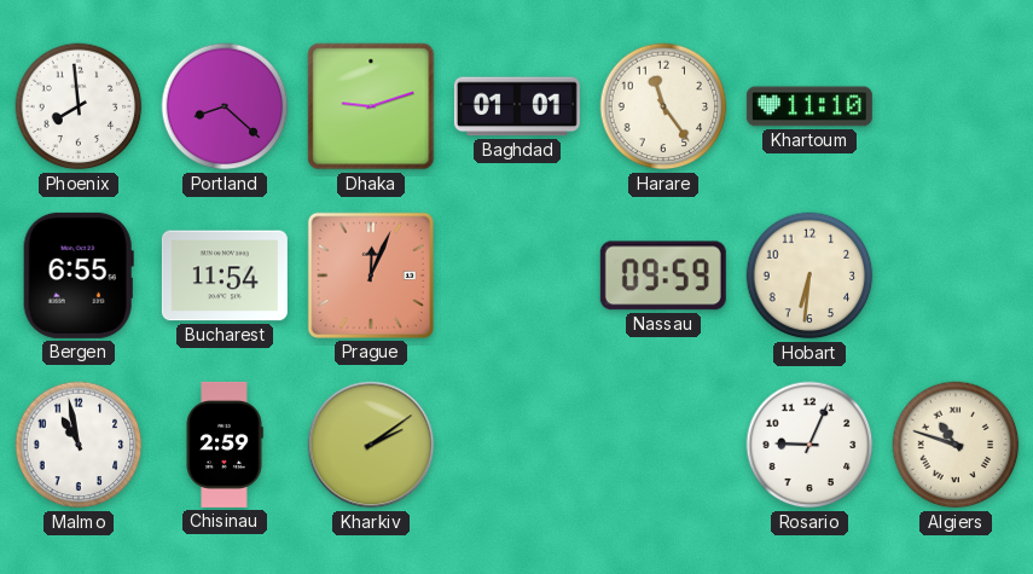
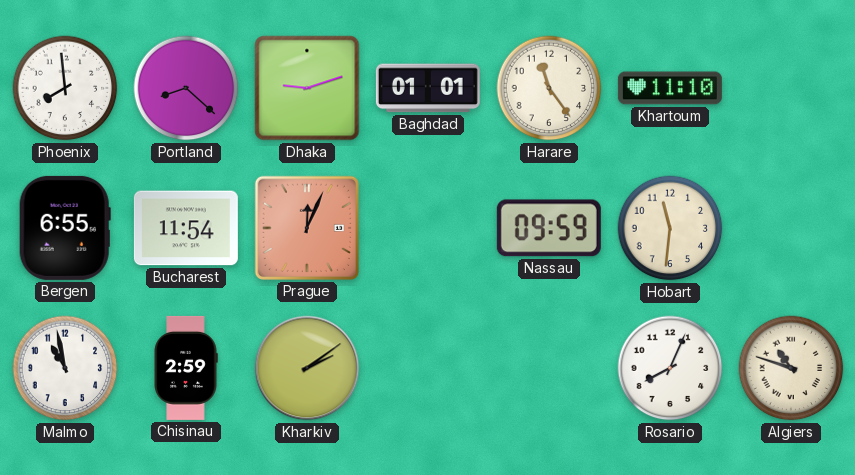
Hobart: 6:31 -> 11:31
Rosario: 9:04 -> 8:04
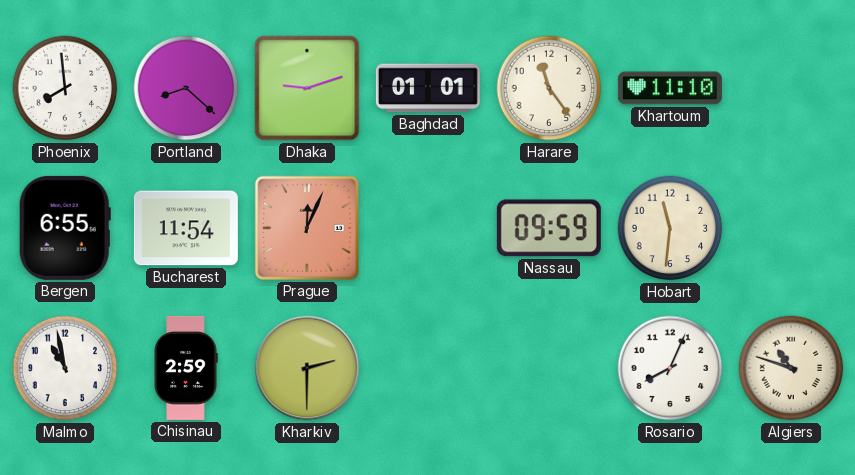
Kharkiv: 2:09 -> 2:30
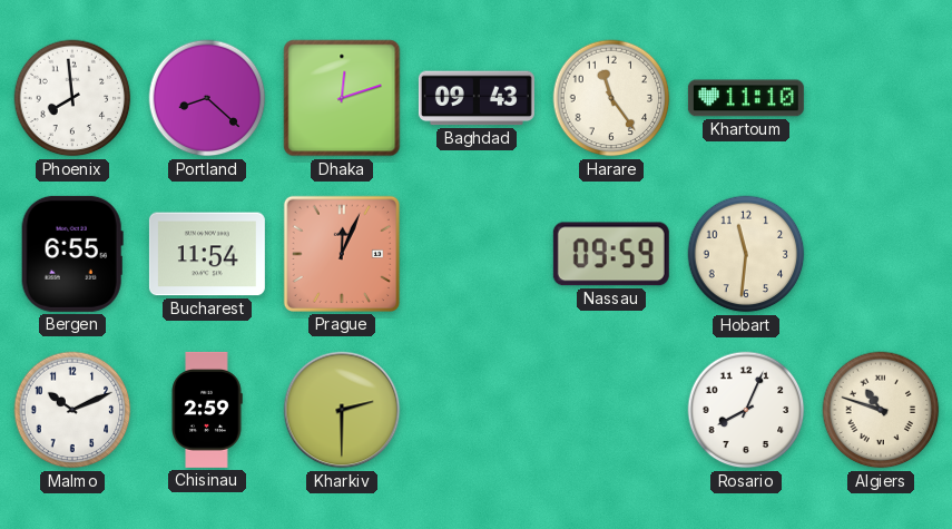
Dhaka: 9:12 -> 12:12
Baghdad: 01:01 -> 09:43
Malmo: 10:58 -> 10:11
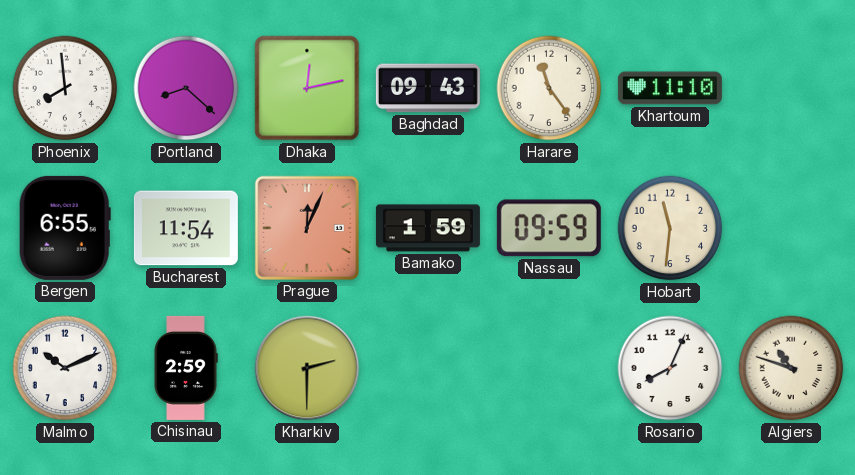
Dhaka: 12:12 -> 12:13
Bamako: none -> 1:59
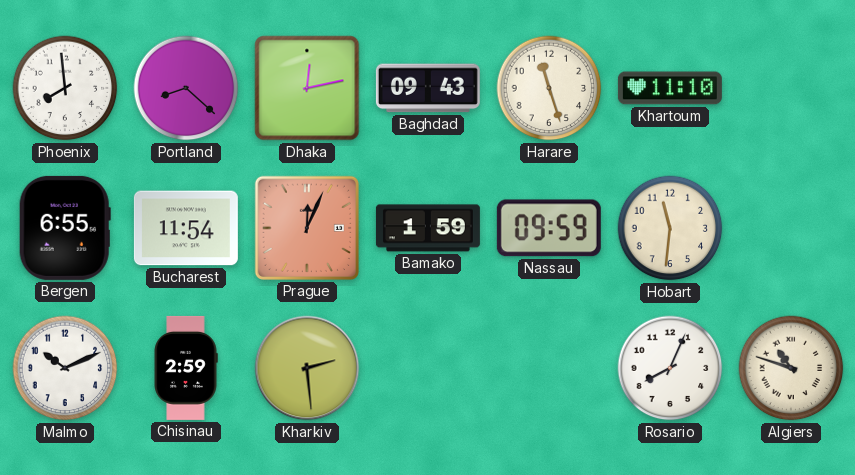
Harare: 11:24 -> 11:27
Kharkiv: 2:30 -> 2:29
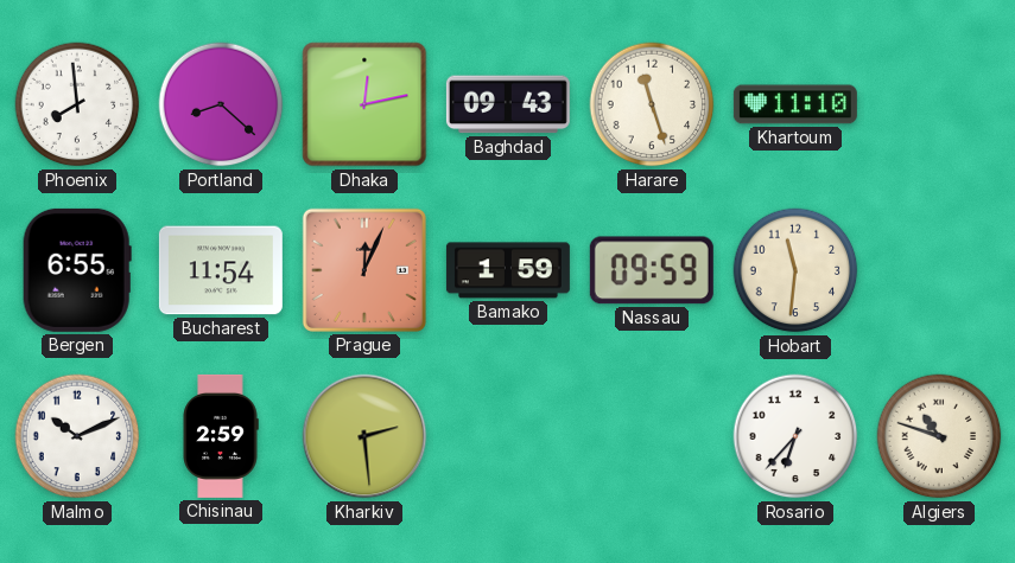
Rosario: 8:04 -> 6:37
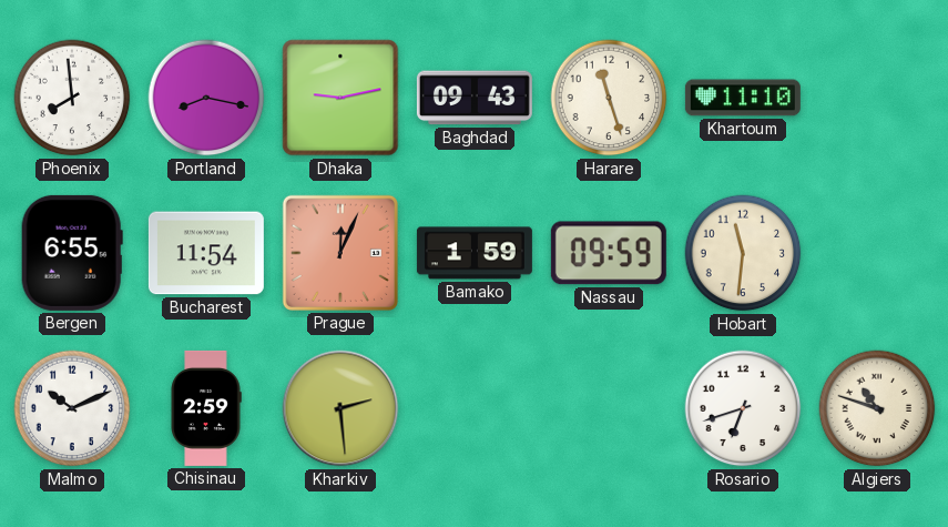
Portland: 8:22 -> 8:17
Dhaka: 12:13 -> 9:13
Rosario: 6:37 -> 6:42
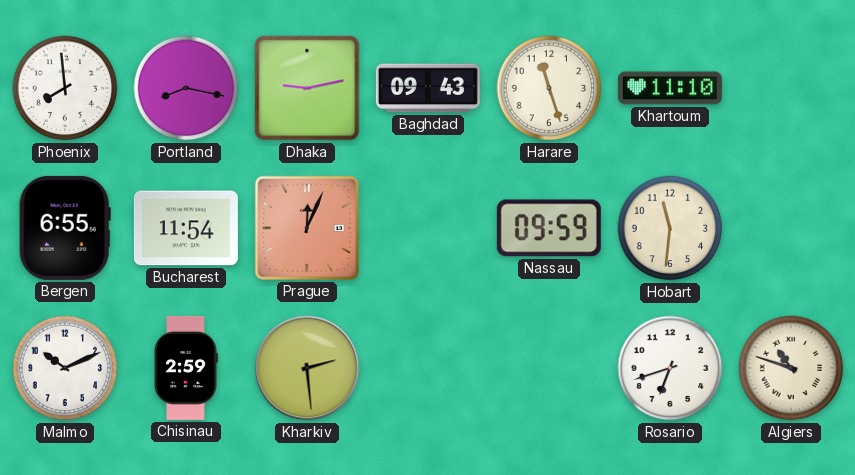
Bamako: 1:59 -> none
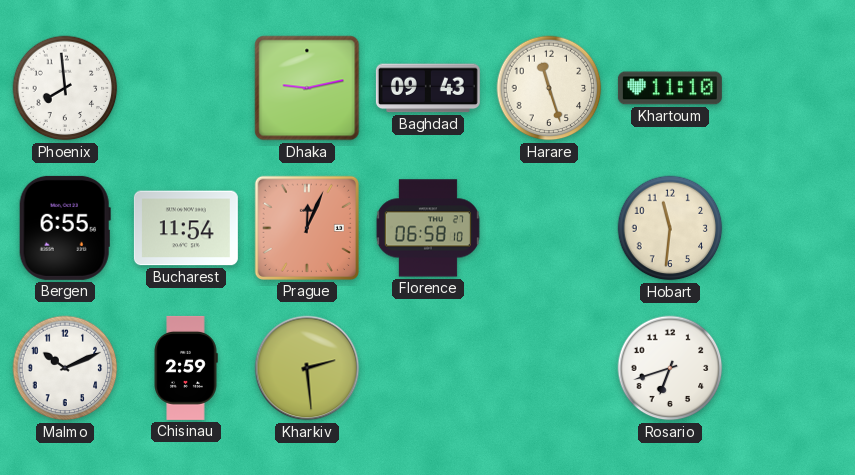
Portland: 8:17 -> none
Florence: none -> 06:58
Nassau: 09:59 -> none
Algiers: 10:48 -> none
